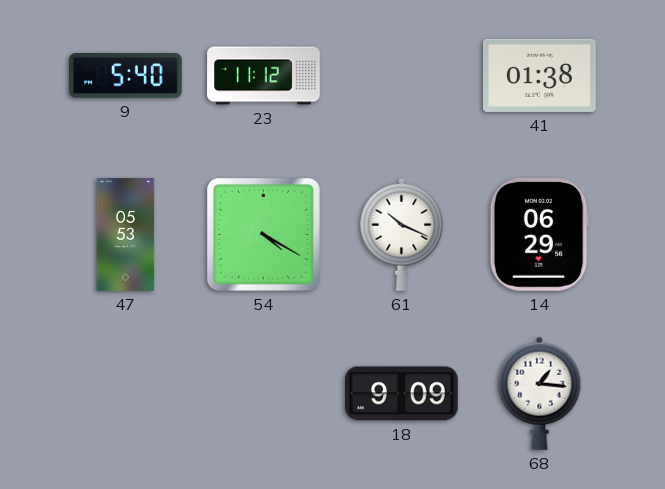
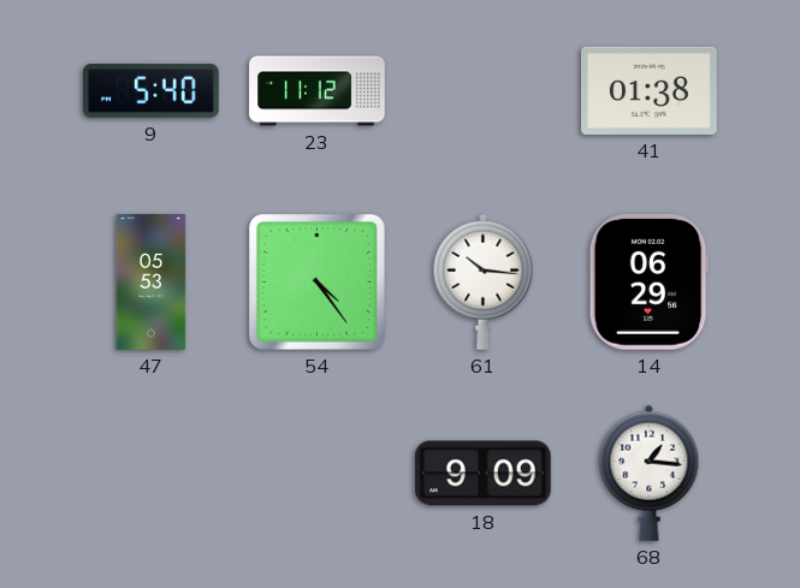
54: 4:20 -> 4:24
61: 10:19 -> 10:16
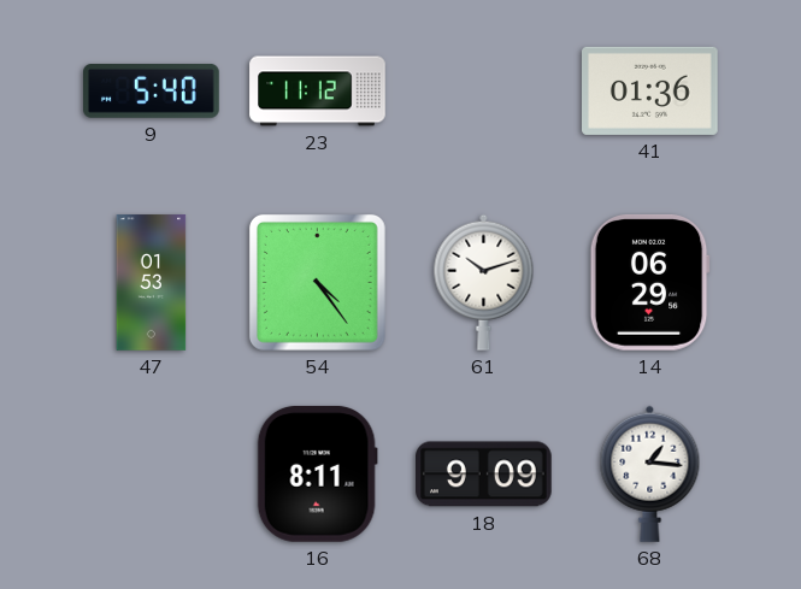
41: 01:38 -> 01:36
47: 05:53 -> 01:53
61: 10:16 -> 10:12
16: none -> 8:11
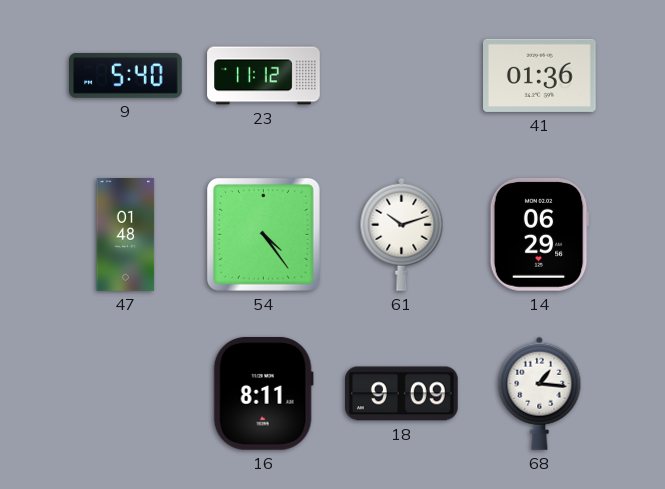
47: 01:53 -> 01:48
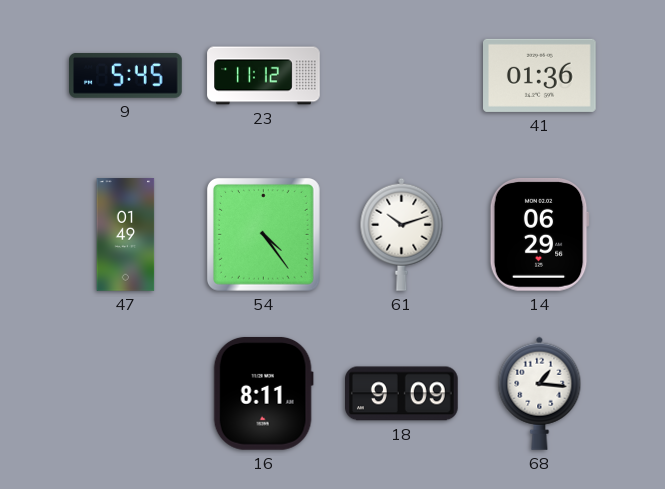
9: 5:40 -> 5:45
47: 01:48 -> 01:49
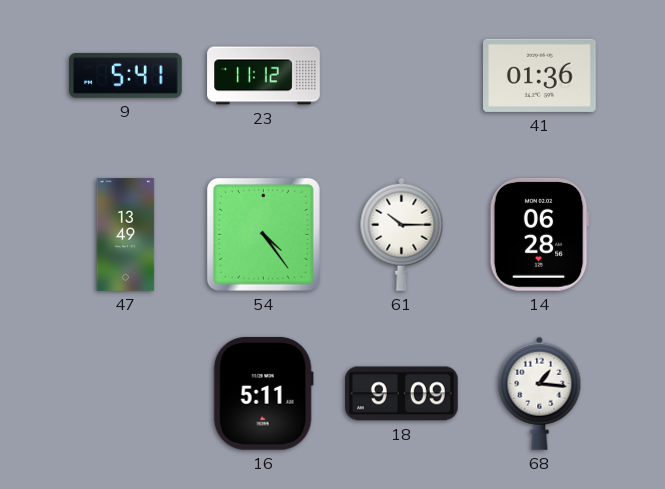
9: 5:45 -> 5:41
47: 01:49 -> 13:49
61: 10:12 -> 10:15
14: 06:29 -> 06:28
16: 8:11 -> 5:11
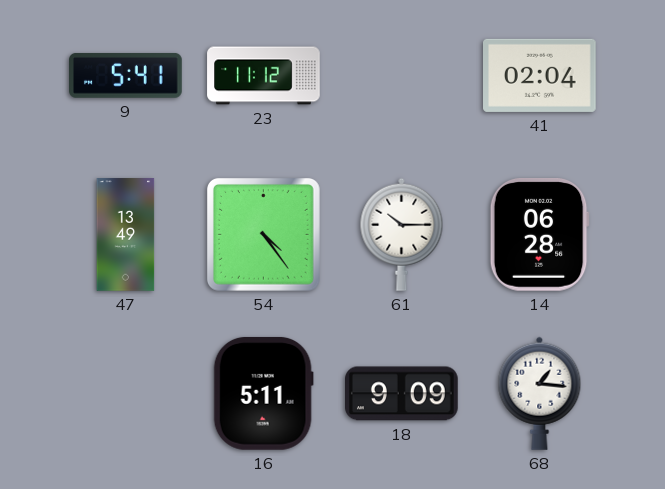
41: 01:36 -> 02:04
